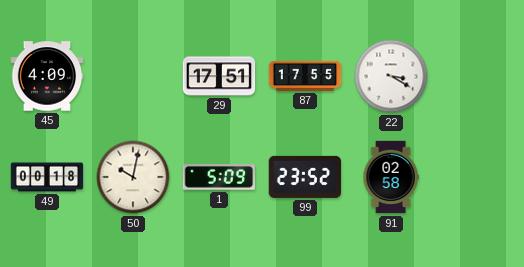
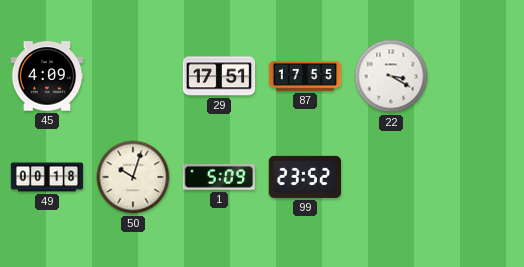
50: 10:02 -> 10:03
91: 02:58 -> none
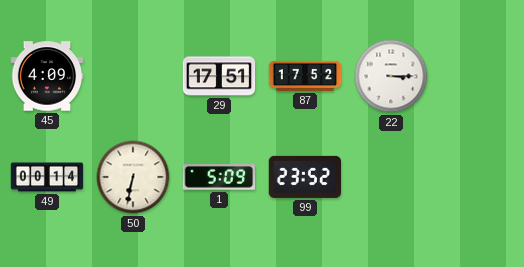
87: 17:55 -> 17:52
22: 3:20 -> 3:15
49: 00:18 -> 00:14
50: 10:03 -> 6:32
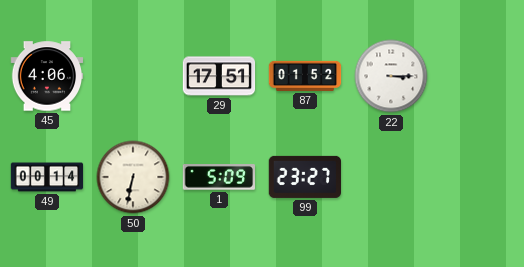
45: 4:09 -> 4:06
87: 17:52 -> 01:52
99: 23:52 -> 23:27
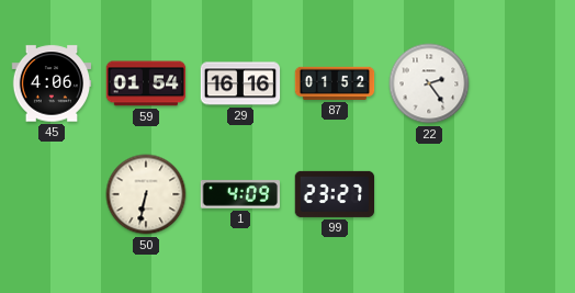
59: none -> 01:54
29: 17:51 -> 16:16
22: 3:15 -> 2:24
49: 00:14 -> none
1: 5:09 -> 4:09
